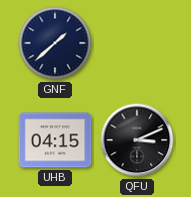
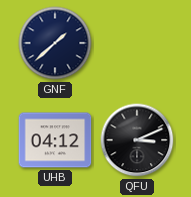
UHB: 04:15 -> 04:12
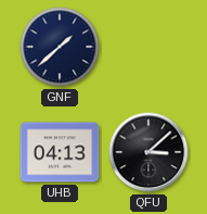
UHB: 04:12 -> 04:13
QFU: 3:11 -> 3:08
